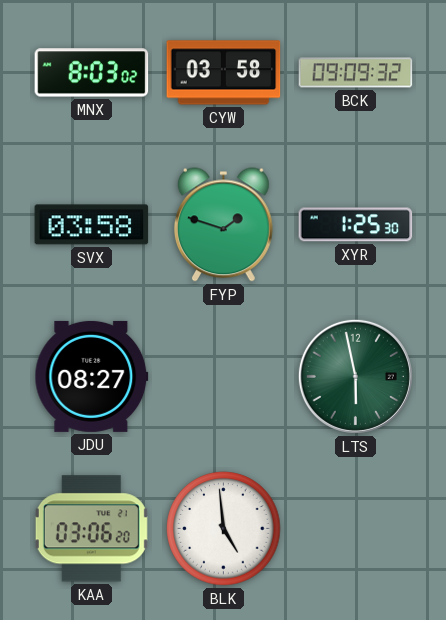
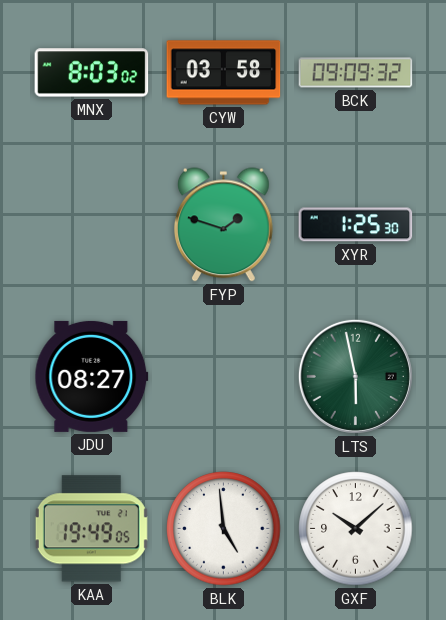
SVX: 03:58 -> none
KAA: 03:06 -> 19:49
GXF: none -> 10:08
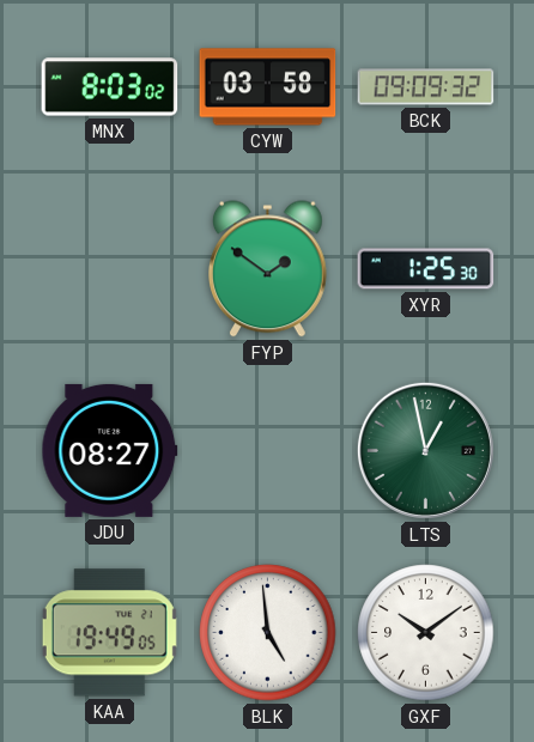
FYP: 1:48 -> 1:51
LTS: 5:58 -> 12:58
GXF: 10:08 -> 10:09
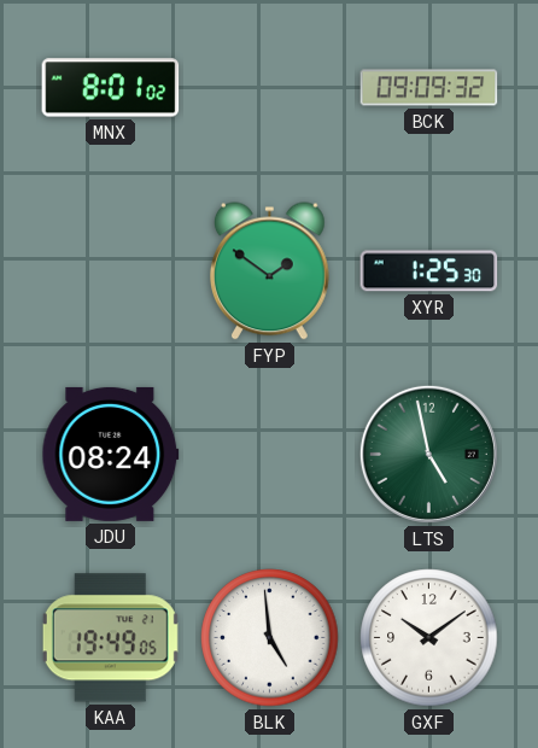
MNX: 8:03 -> 8:01
CYW: 03:58 -> none
JDU: 08:27 -> 08:24
LTS: 12:58 -> 4:58
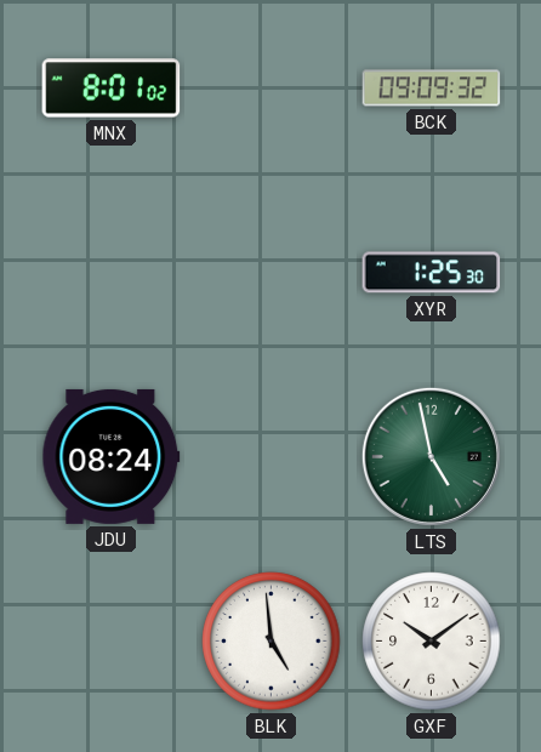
FYP: 1:51 -> none
KAA: 19:49 -> none
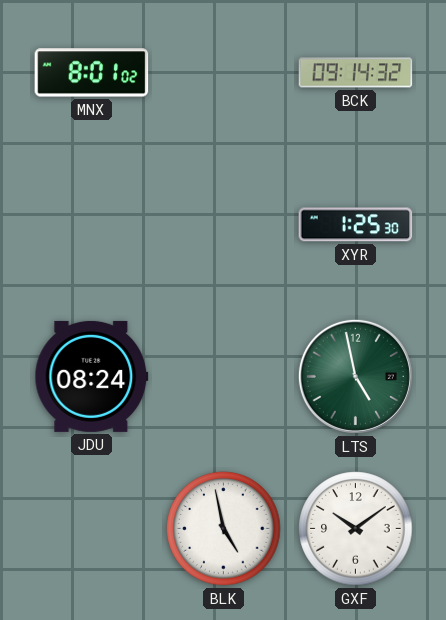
BCK: 09:09 -> 09:14
BLK: 4:59 -> 4:58
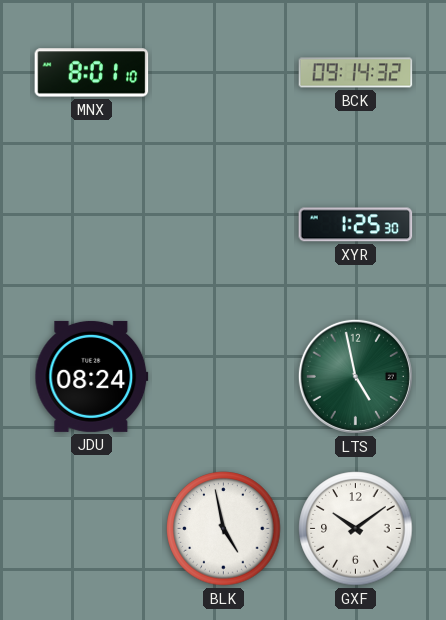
MNX: 8:01:02 -> 8:01:10
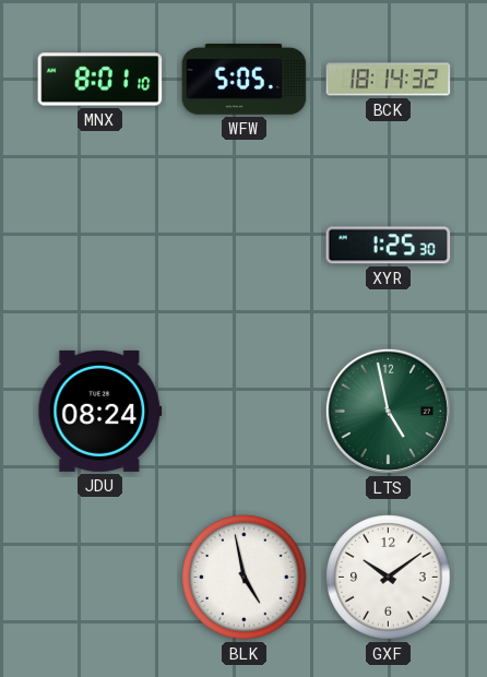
WFW: none -> 5:05
BCK: 09:14 -> 18:14
